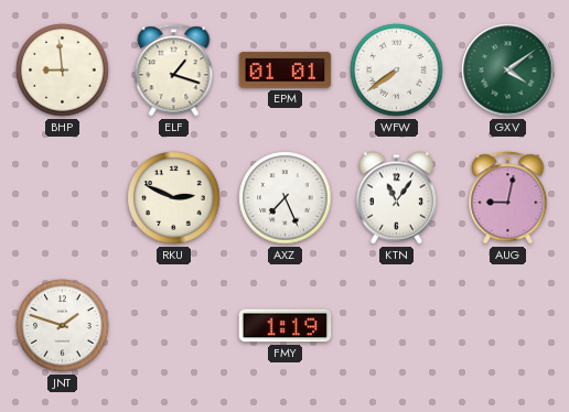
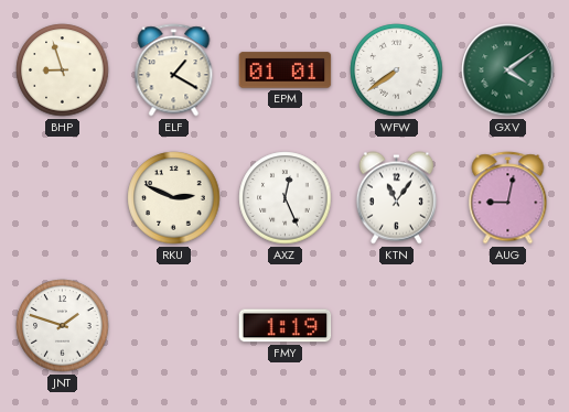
BHP: 8:59 -> 8:57
ELF: 1:18 -> 1:20
AXZ: 7:26 -> 12:26
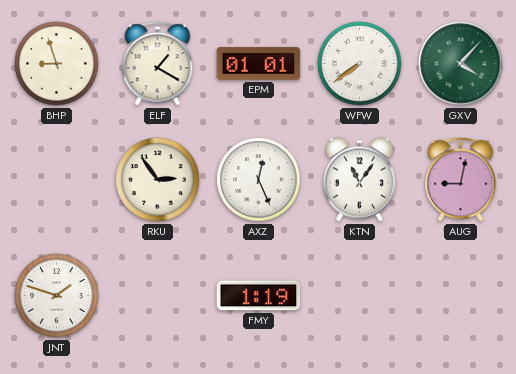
GXV: 4:09 -> 4:07
RKU: 2:49 -> 2:54
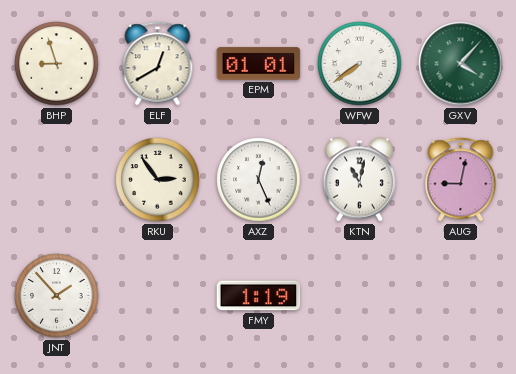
ELF: 1:20 -> 12:40
KTN: 11:06 -> 11:02
JNT: 1:48 -> 1:53
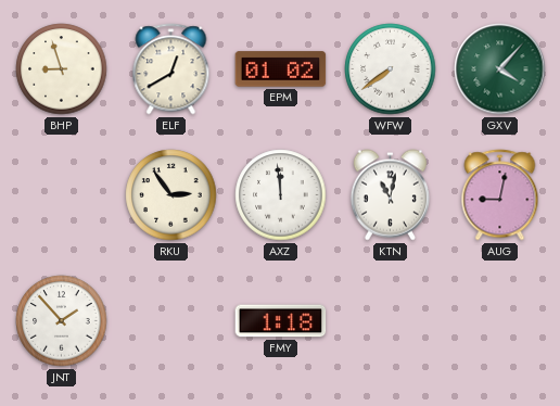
EPM: 01:01 -> 01:02
AXZ: 12:26 -> 11:59
FMY: 1:19 -> 1:18
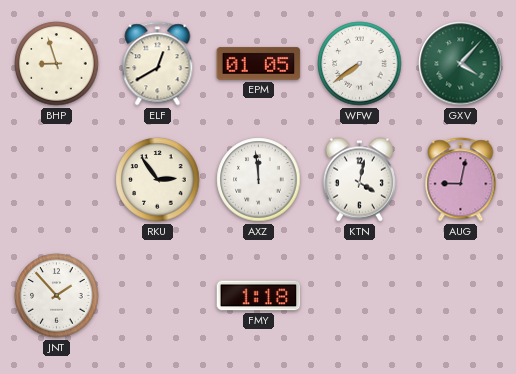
EPM: 01:02 -> 01:05
KTN: 11:02 -> 4:02
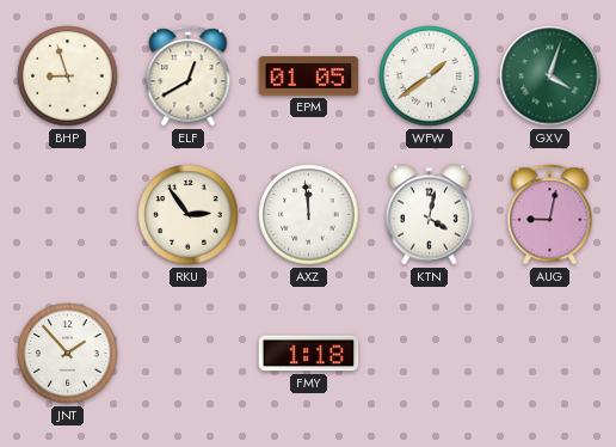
WFW: 7:39 -> 1:39
GXV: 4:07 -> 4:03
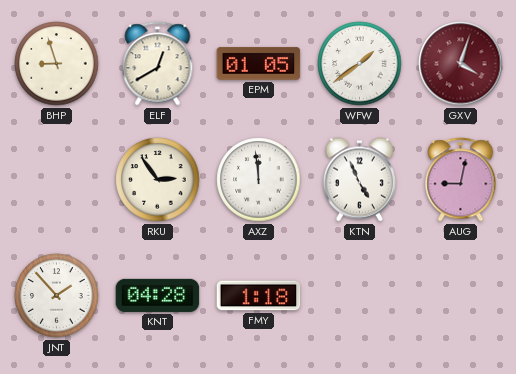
GXV dial: green -> burgundy
KTN: 4:02 -> 4:56
KNT: none -> 04:28
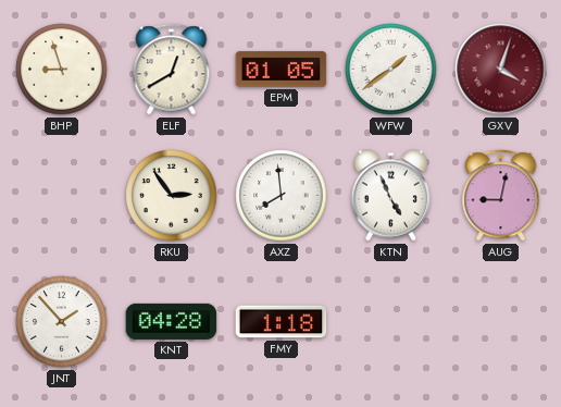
AXZ: 11:59 -> 7:59
